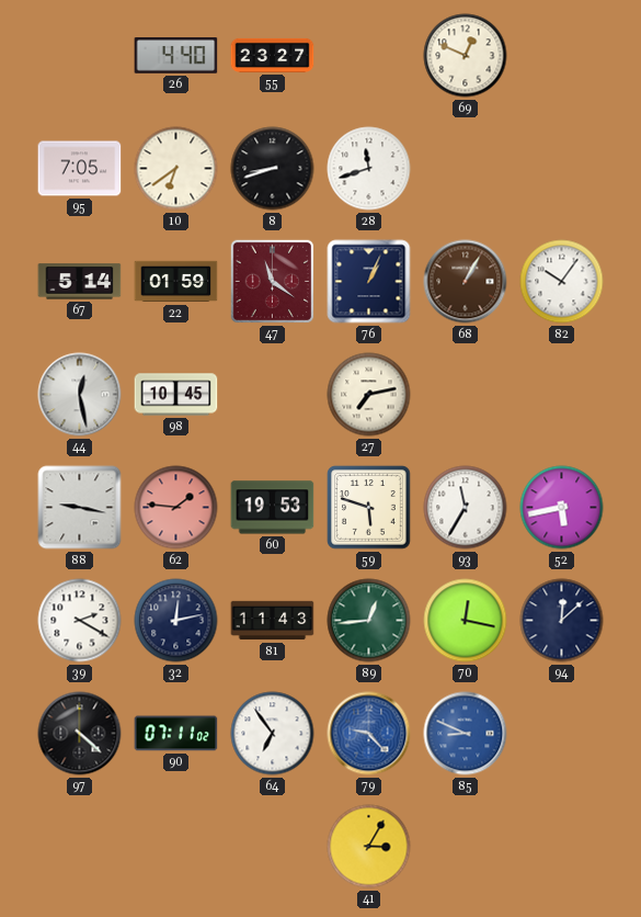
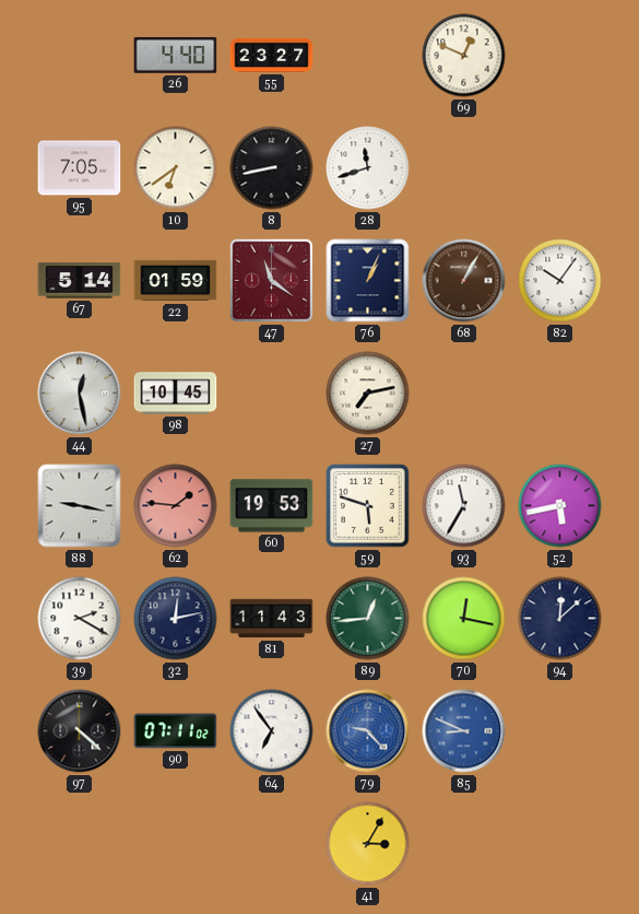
8: 8:42 -> 8:43
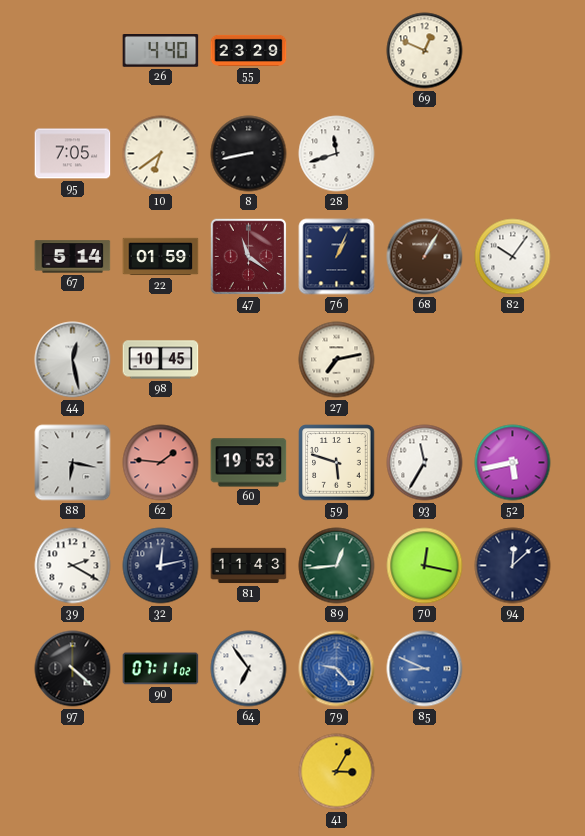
55: 23:27 -> 23:29
88: 9:17 -> 6:17
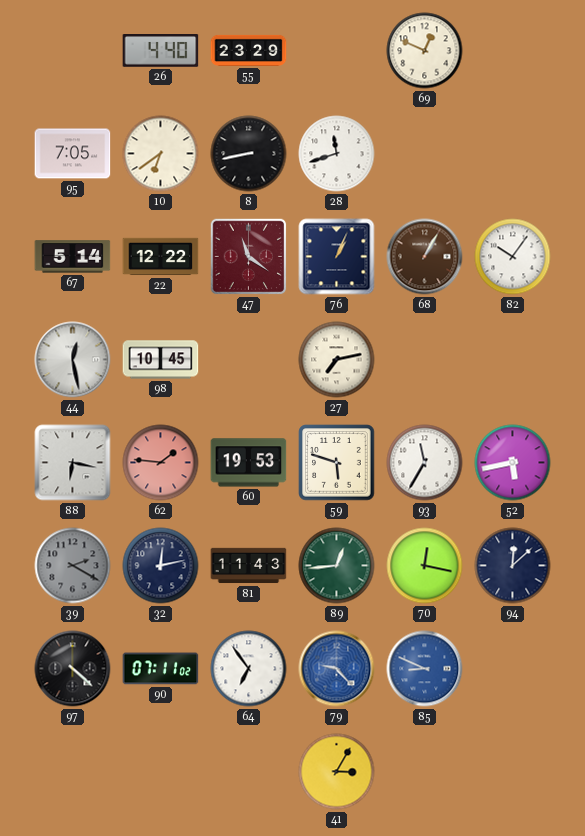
22: 01:59 -> 12:22
39 dial: white -> grey
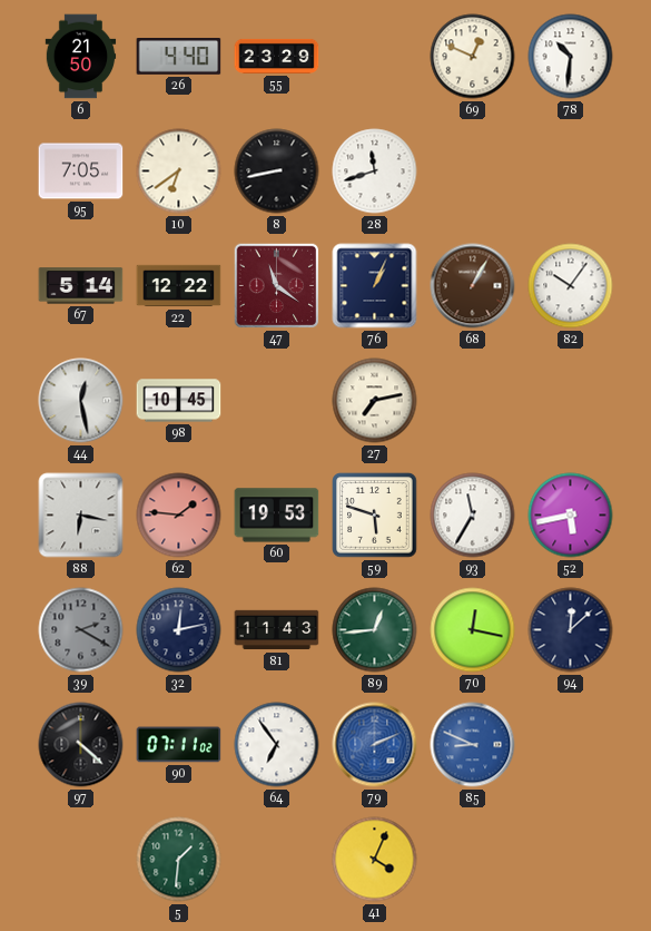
6: none -> 21:50
78: none -> 10:31
79: 9:23 -> 2:11
5: none -> 1:31
41: 3:05 -> 4:04
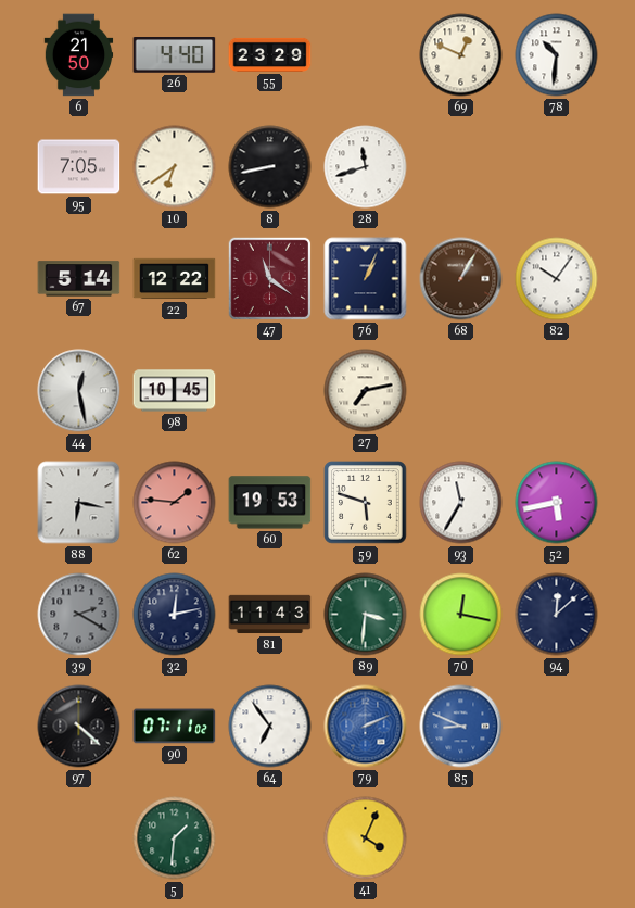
89: 12:44 -> 3:31
